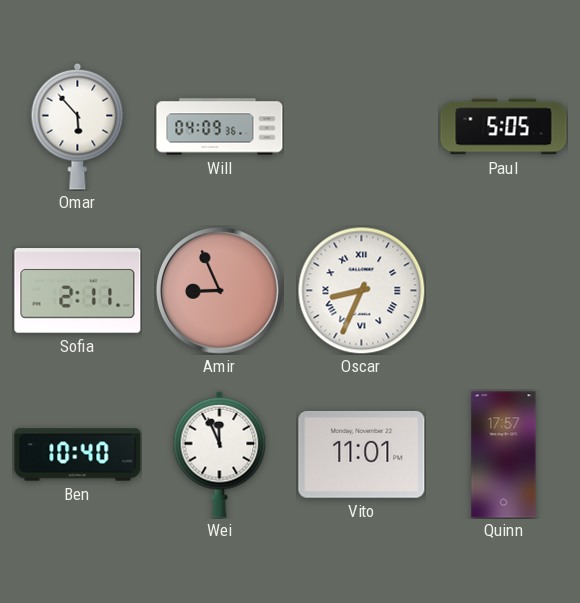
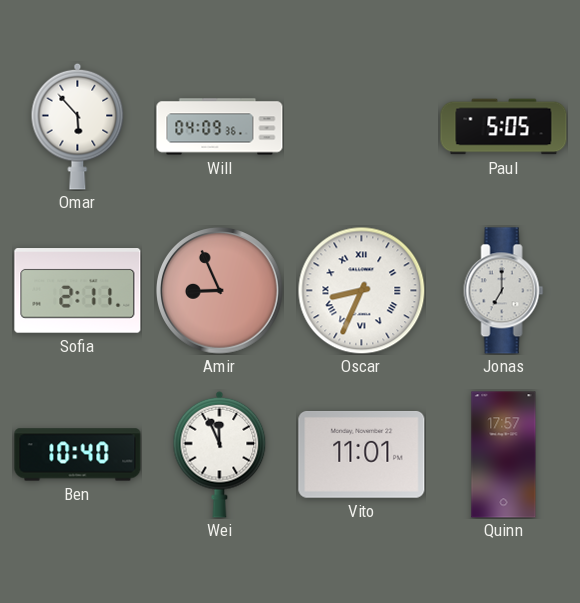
Jonas: none -> 7:00
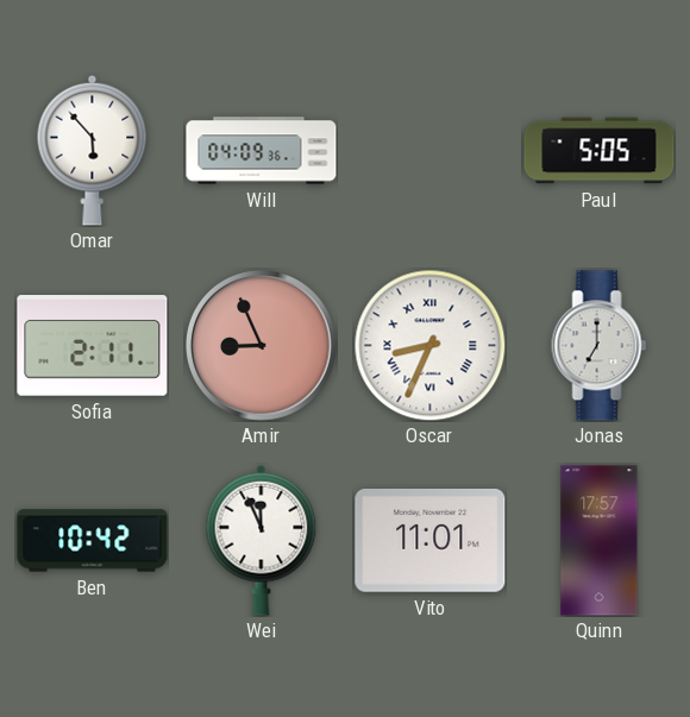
Ben: 10:40 -> 10:42
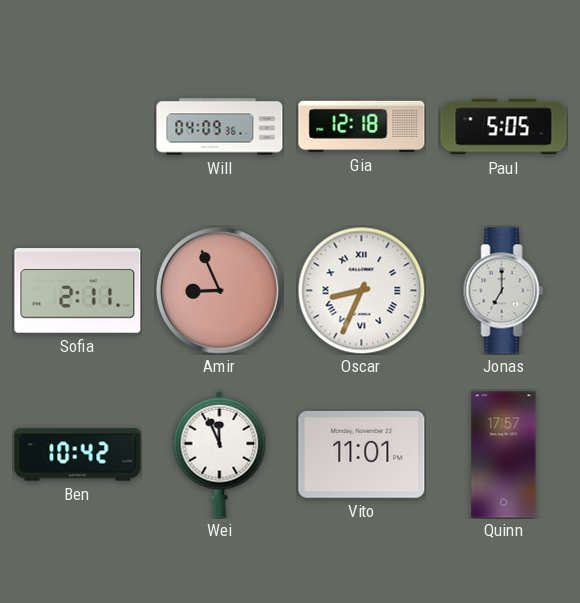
Omar: 5:53 -> none
Gia: none -> 12:18
